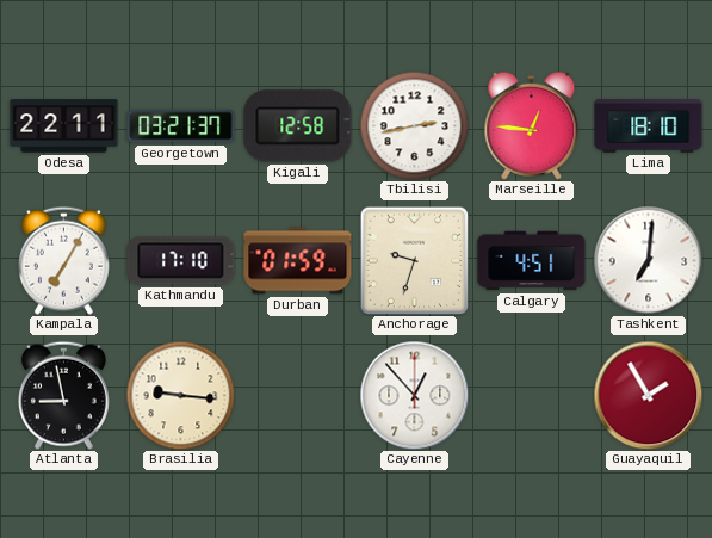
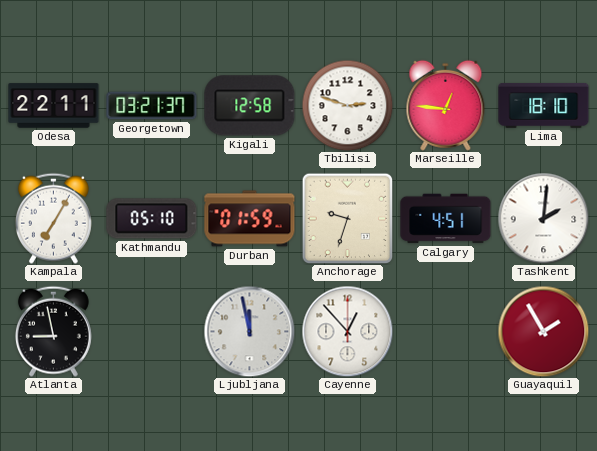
Tbilisi: 2:43 -> 2:48
Kathmandu: 17:10 -> 05:10
Tashkent: 7:01 -> 2:01
Brasilia: 9:16 -> none
Ljubljana: none -> 11:58
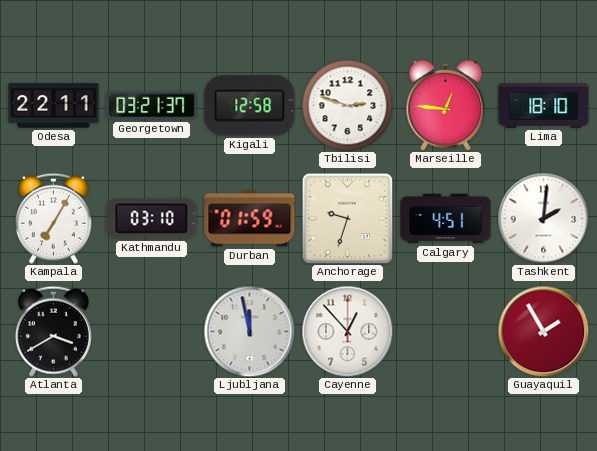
Kathmandu: 05:10 -> 03:10
Atlanta: 8:58 -> 3:40
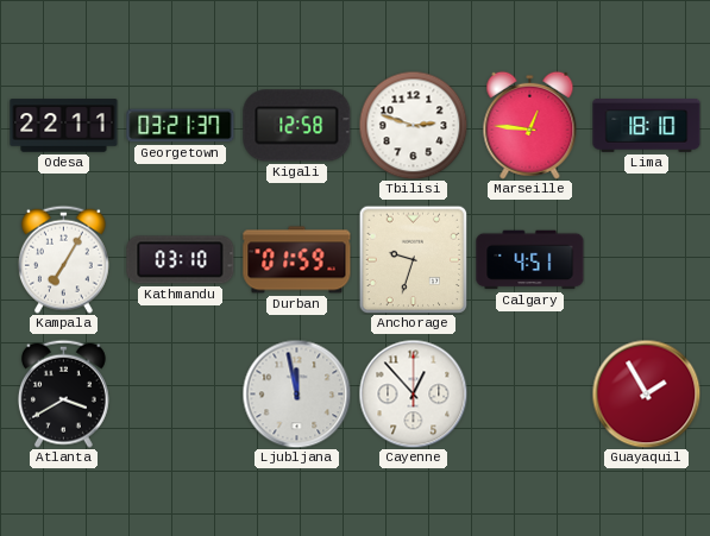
Tashkent: 2:01 -> none
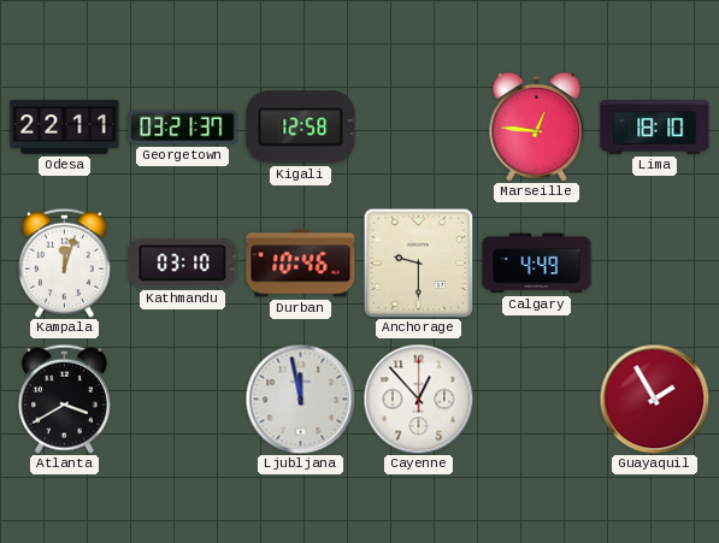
Tbilisi: 2:48 -> none
Kampala: 7:05 -> 12:03
Durban: 01:59 -> 10:46
Anchorage: 9:33 -> 9:30
Calgary: 4:51 -> 4:49
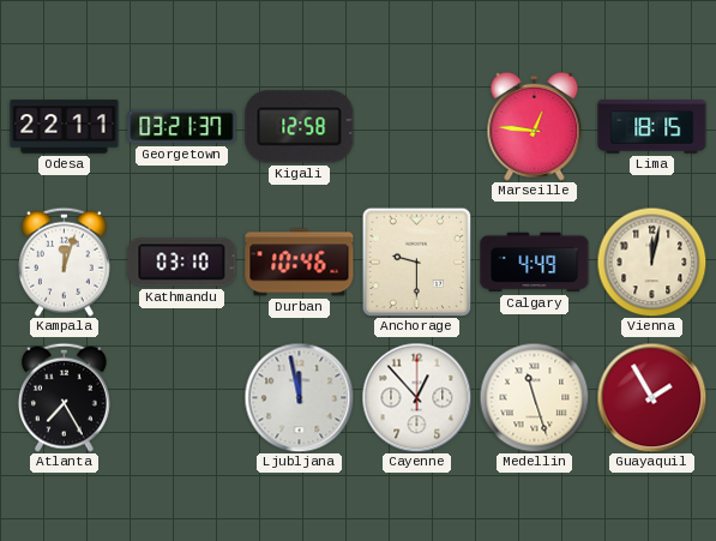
Lima: 18:10 -> 18:15
Vienna: none -> 12:02
Atlanta: 3:40 -> 7:25
Medellin: none -> 11:27
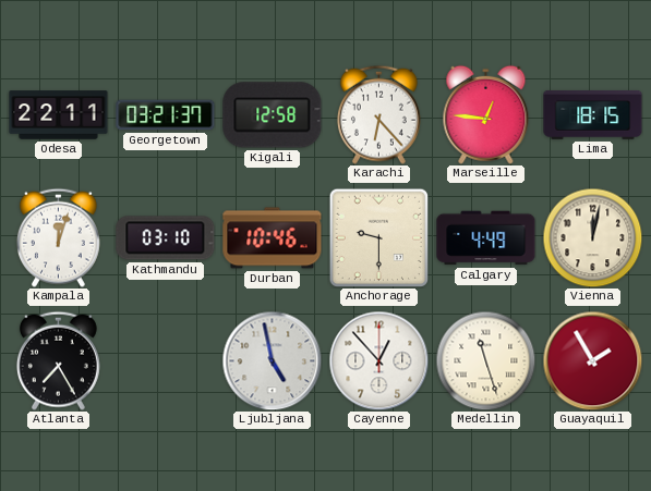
Karachi: none -> 6:23
Ljubljana: 11:58 -> 4:58
